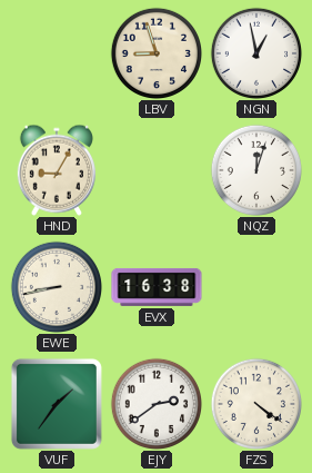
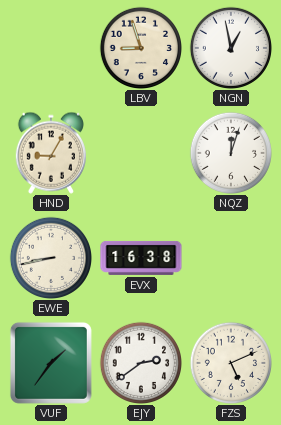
FZS: 4:21 -> 5:11
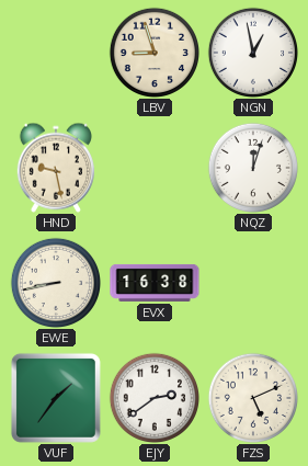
HND: 9:05 -> 9:28
